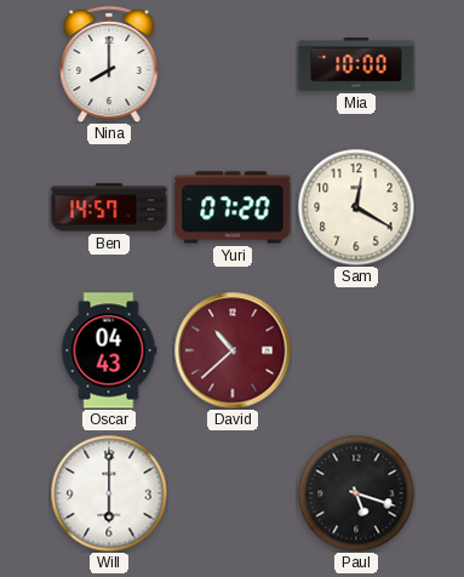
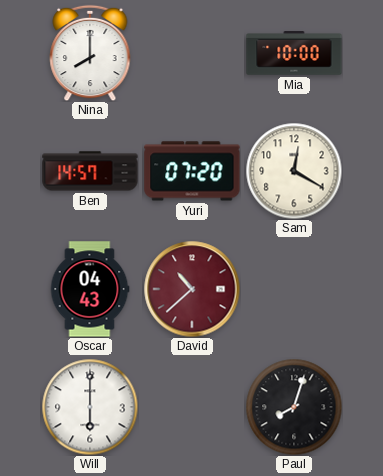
Paul: 5:18 -> 8:03
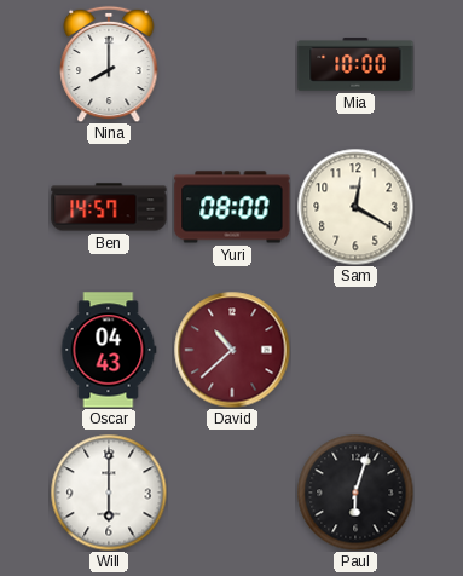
Yuri: 07:20 -> 08:00
Paul: 8:03 -> 6:03
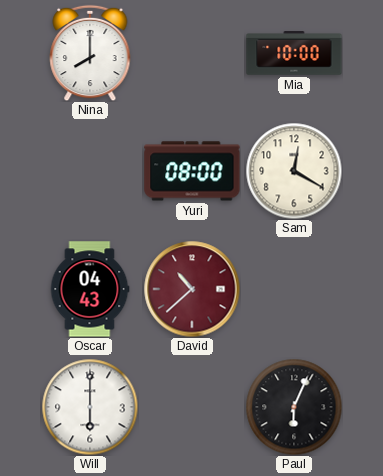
Ben: 14:57 -> none
Paul: 6:03 -> 6:04
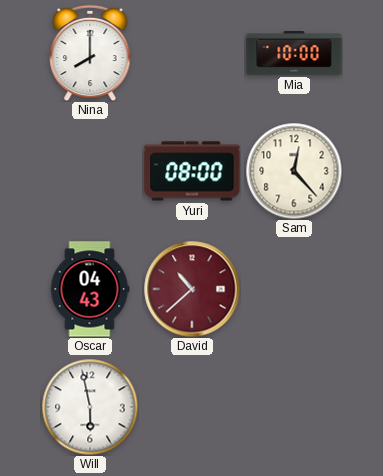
Sam: 12:20 -> 12:23
Will: 6:00 -> 5:58
Paul: 6:04 -> none
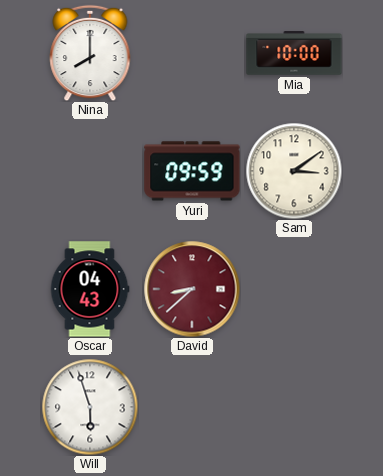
Yuri: 08:00 -> 09:59
Sam: 12:23 -> 3:09
David: 10:38 -> 8:38
Will: 5:58 -> 5:57
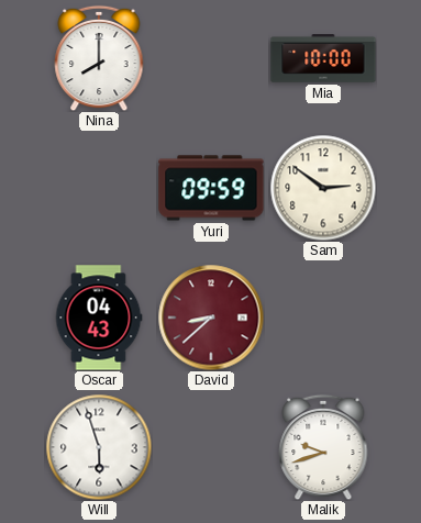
Sam: 3:09 -> 2:51
Malik: none -> 9:42
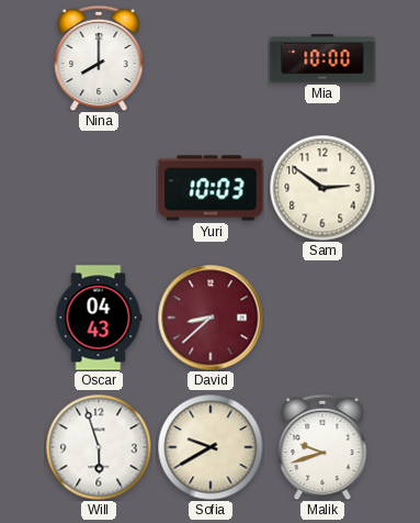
Yuri: 09:59 -> 10:03
Sofia: none -> 9:40
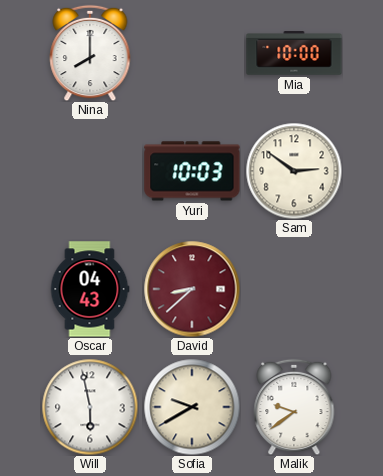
Will: 5:57 -> 5:58
Malik: 9:42 -> 9:39
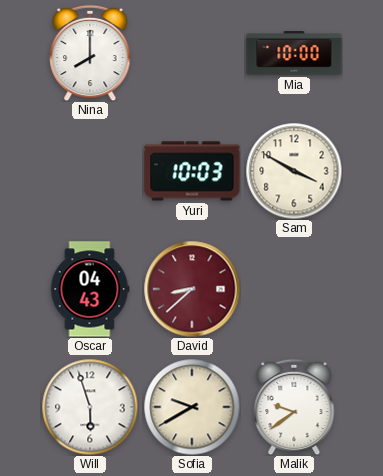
Sam: 2:51 -> 3:50
Will: 5:58 -> 5:57
